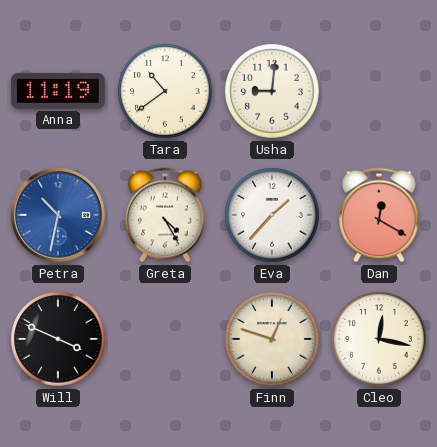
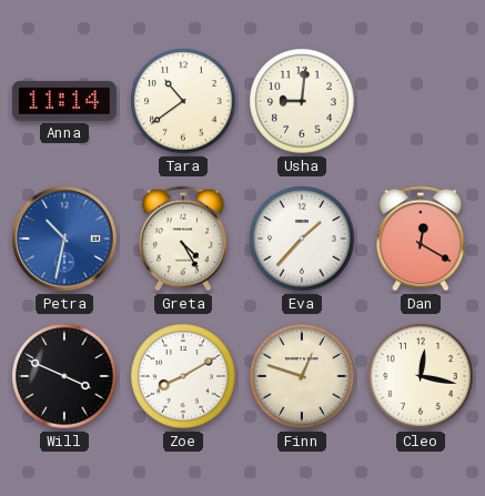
Anna: 11:19 -> 11:14
Zoe: none -> 8:10
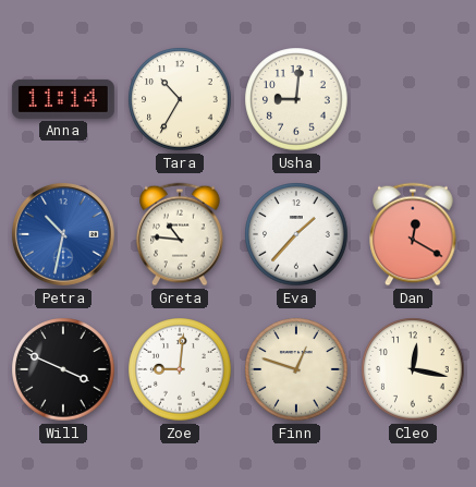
Tara: 10:39 -> 10:35
Greta: 4:25 -> 10:46
Zoe: 8:10 -> 9:01
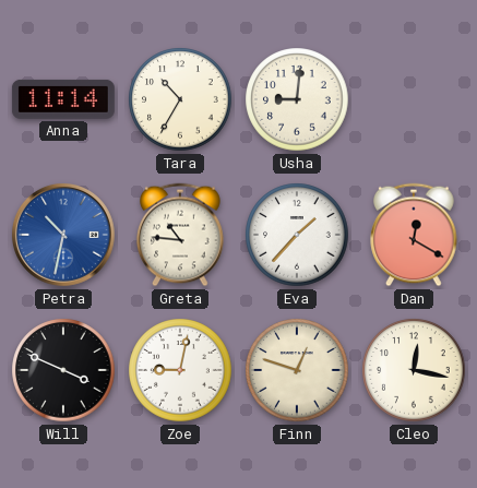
Zoe: 9:01 -> 9:02
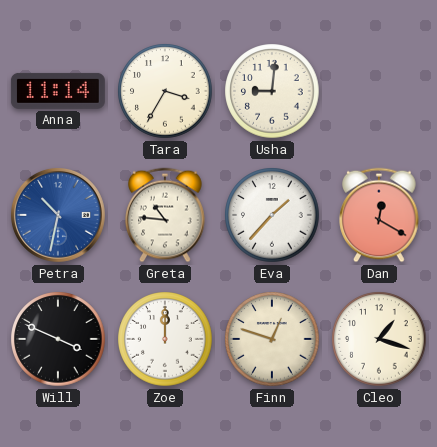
Tara: 10:35 -> 3:35
Zoe: 9:02 -> 12:00
Cleo: 12:17 -> 1:18
